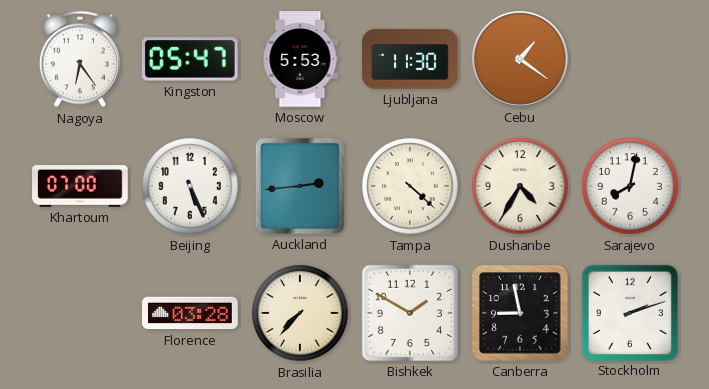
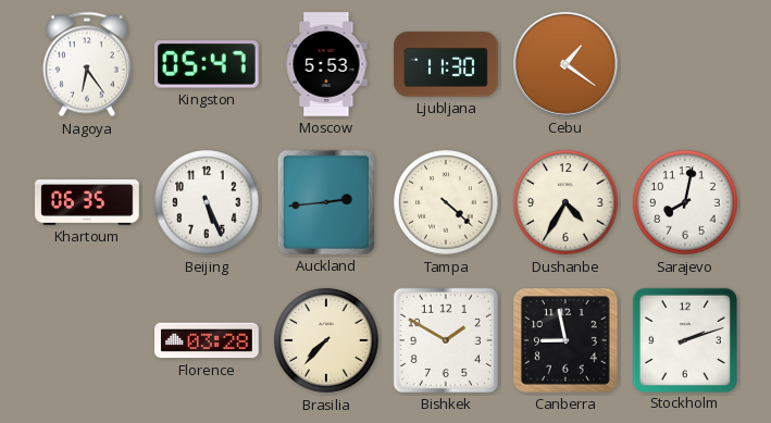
Khartoum: 07:00 -> 06:35
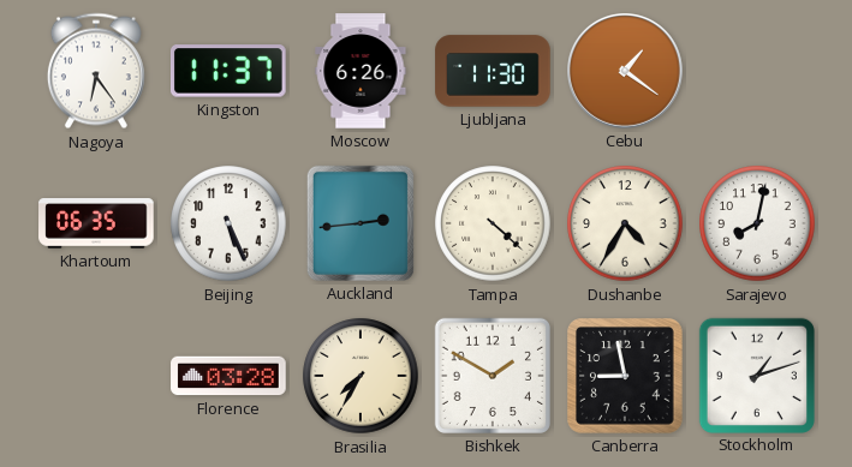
Kingston: 05:47 -> 11:37
Moscow: 5:53 -> 6:26
Brasilia: 7:37 -> 7:35
Stockholm: 2:12 -> 1:12
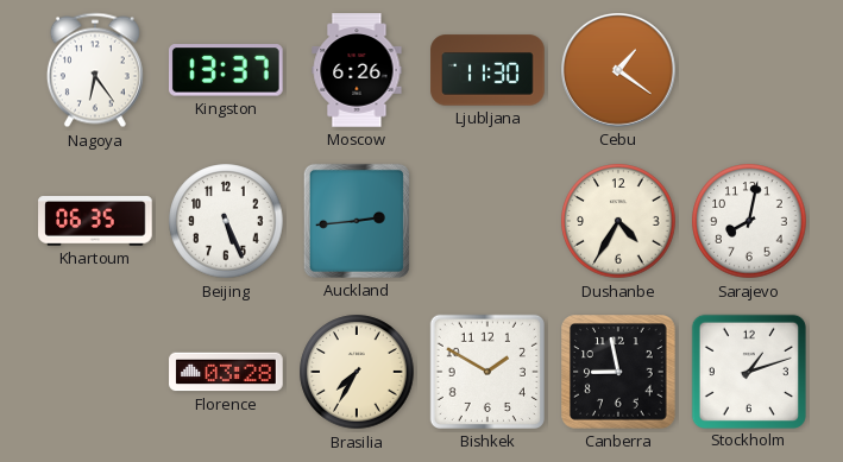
Kingston: 11:37 -> 13:37
Tampa: 4:22 -> none
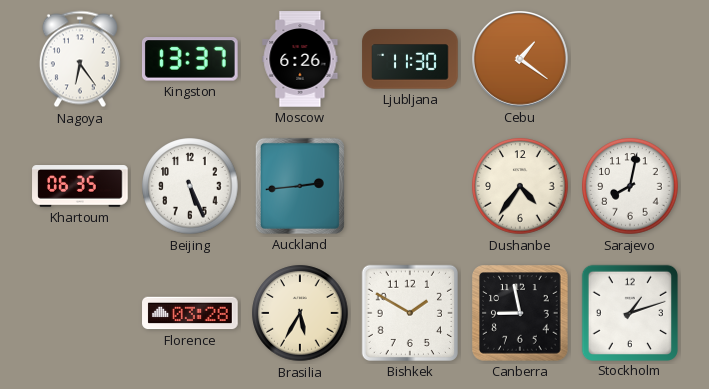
Dushanbe: 4:35 -> 4:36
Brasilia: 7:35 -> 5:35
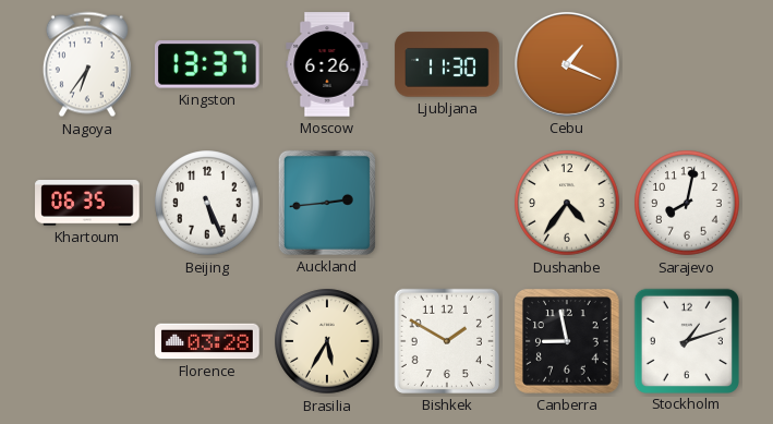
Nagoya: 6:24 -> 6:36
Cebu: 1:21 -> 1:19
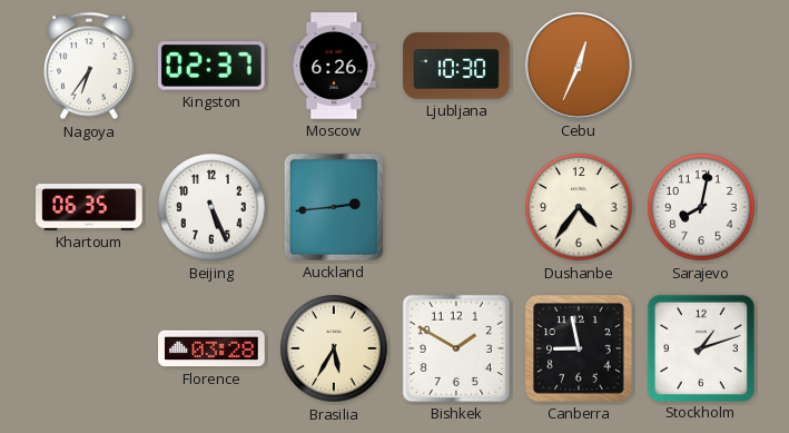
Kingston: 13:37 -> 02:37
Ljubljana: 11:30 -> 10:30
Cebu: 1:19 -> 12:34
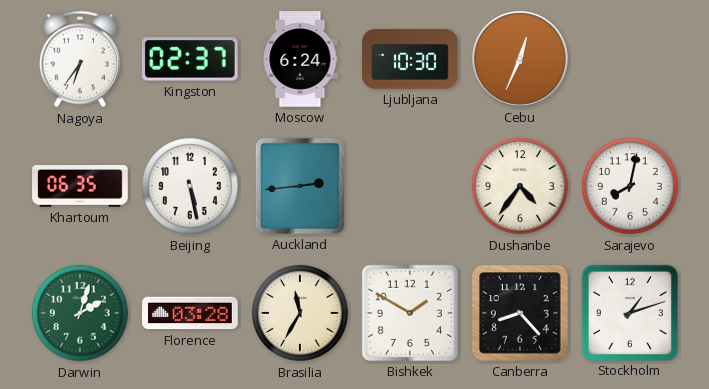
Moscow: 6:26 -> 6:24
Beijing: 5:26 -> 5:28
Darwin: none -> 2:03
Brasilia: 5:35 -> 11:35
Canberra: 8:58 -> 8:23
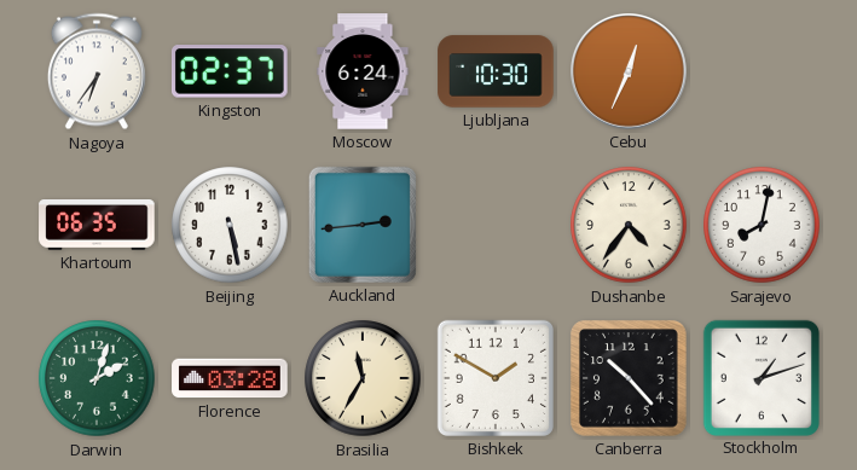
Canberra: 8:23 -> 10:23
